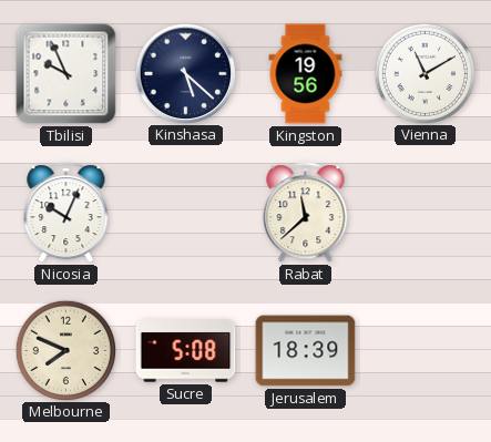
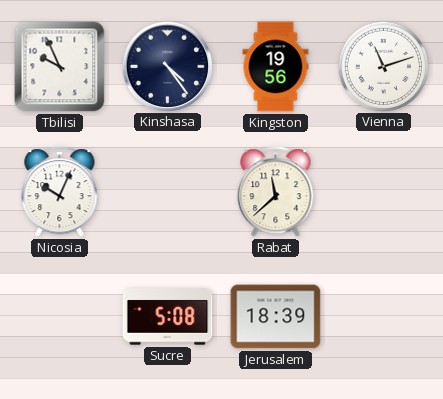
Kinshasa: 5:22 -> 4:24
Vienna: 11:10 -> 11:12
Melbourne: 7:49 -> none
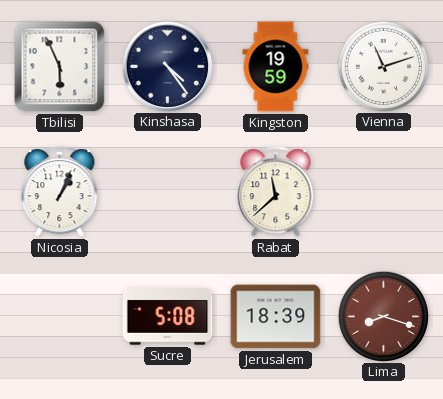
Tbilisi: 9:56 -> 5:56
Kingston: 19:56 -> 19:59
Nicosia: 10:04 -> 1:04
Lima: none -> 8:18
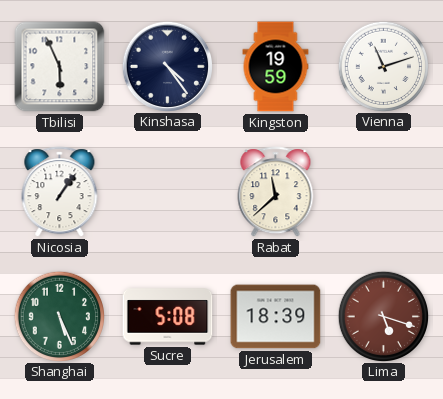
Nicosia: 1:04 -> 1:06
Shanghai: none -> 5:26
Lima: 8:18 -> 5:18
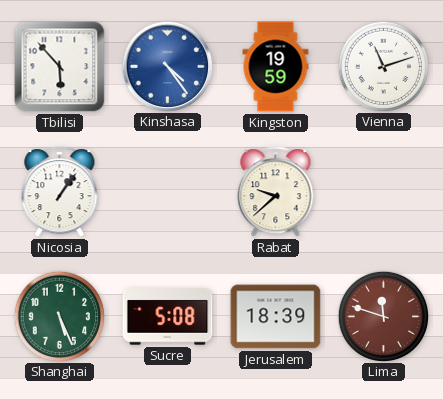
Tbilisi: 5:56 -> 5:53
Kinshasa dial: navy -> blue
Rabat: 11:38 -> 9:38
Lima: 5:18 -> 11:48
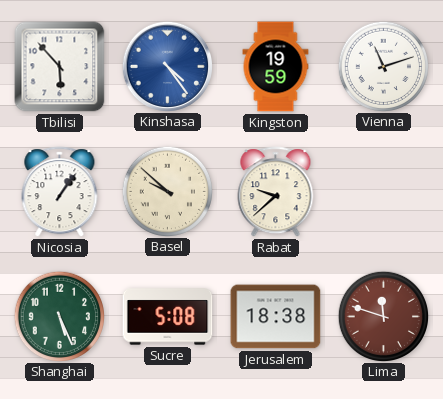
Basel: none -> 9:52
Jerusalem: 18:39 -> 18:38
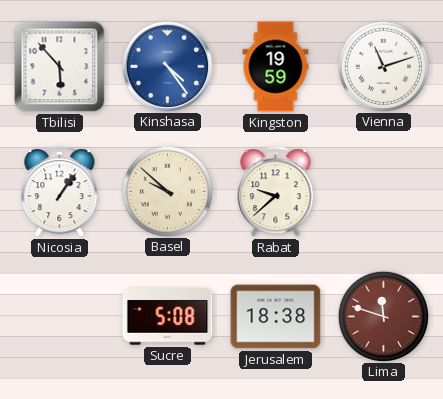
Shanghai: 5:26 -> none
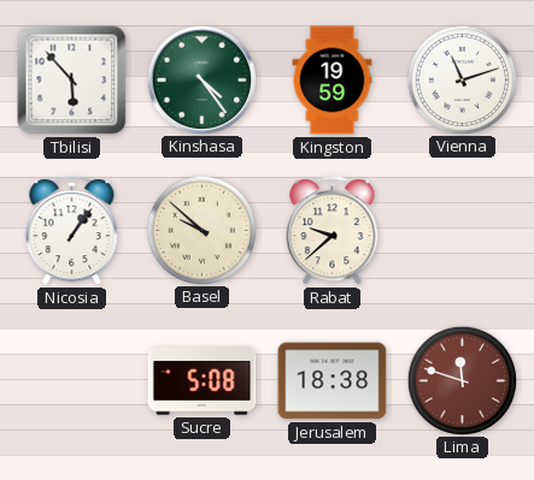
Kinshasa dial: blue -> green
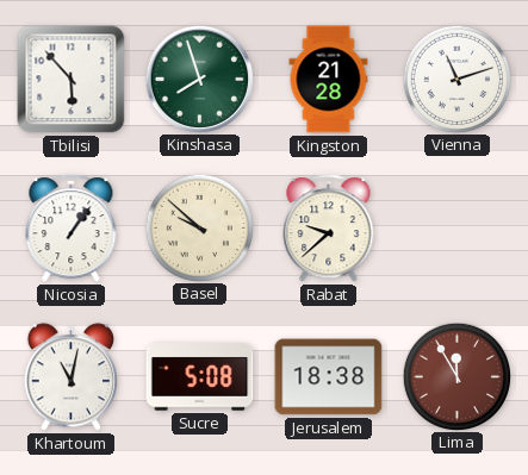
Kinshasa: 4:24 -> 7:57
Kingston: 19:59 -> 21:28
Khartoum: none -> 11:02
Lima: 11:48 -> 11:55
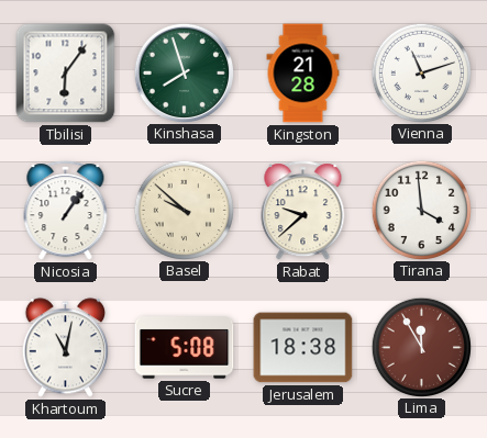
Tbilisi: 5:53 -> 6:06
Tirana: none -> 3:59
